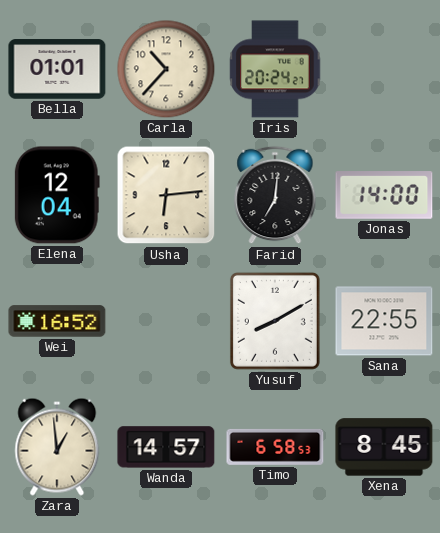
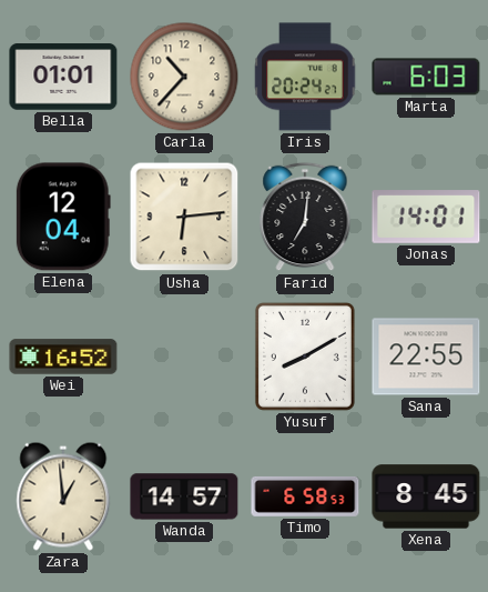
Marta: none -> 6:03
Jonas: 14:00 -> 14:01
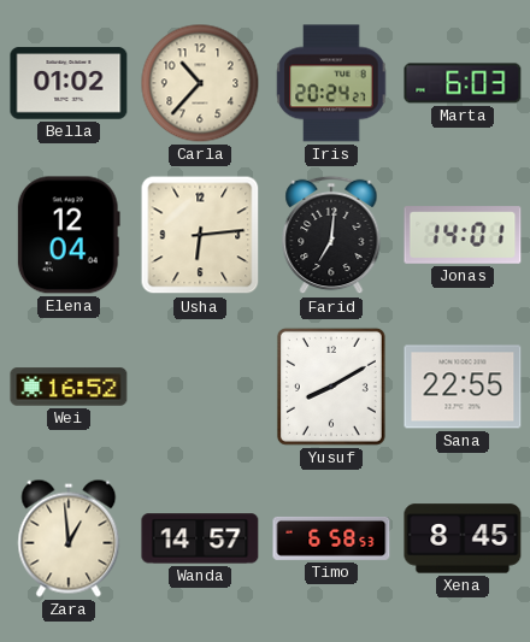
Bella: 01:01 -> 01:02
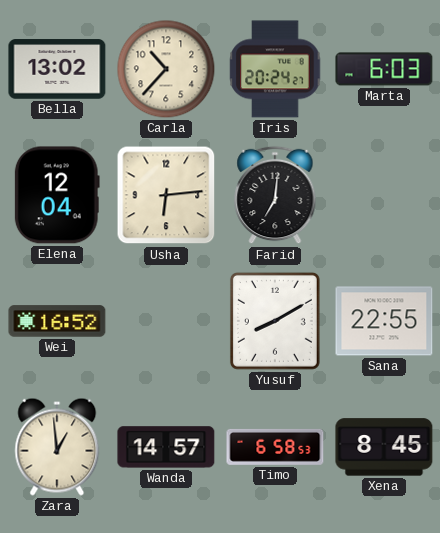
Bella: 01:02 -> 13:02
Jonas: 14:01 -> none
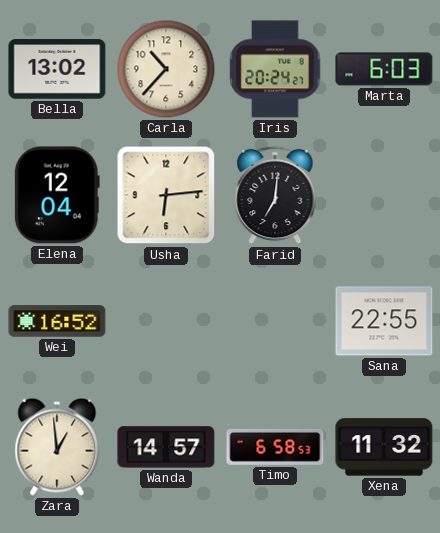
Yusuf: 8:10 -> none
Xena: 8:45 -> 11:32
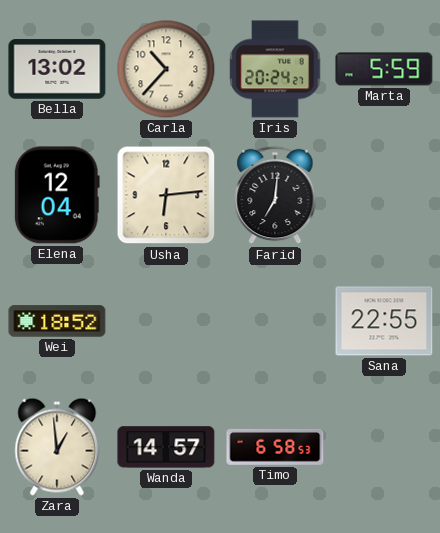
Marta: 6:03 -> 5:59
Wei: 16:52 -> 18:52
Xena: 11:32 -> none
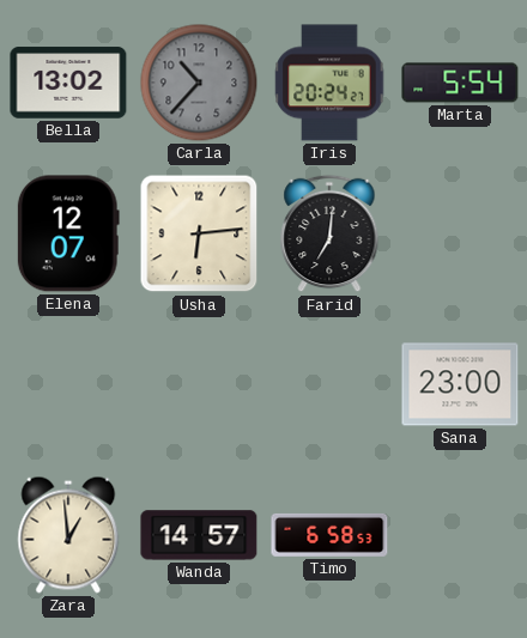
Carla dial: cream -> grey
Marta: 5:59 -> 5:54
Elena: 12:04 -> 12:07
Wei: 18:52 -> none
Sana: 22:55 -> 23:00
